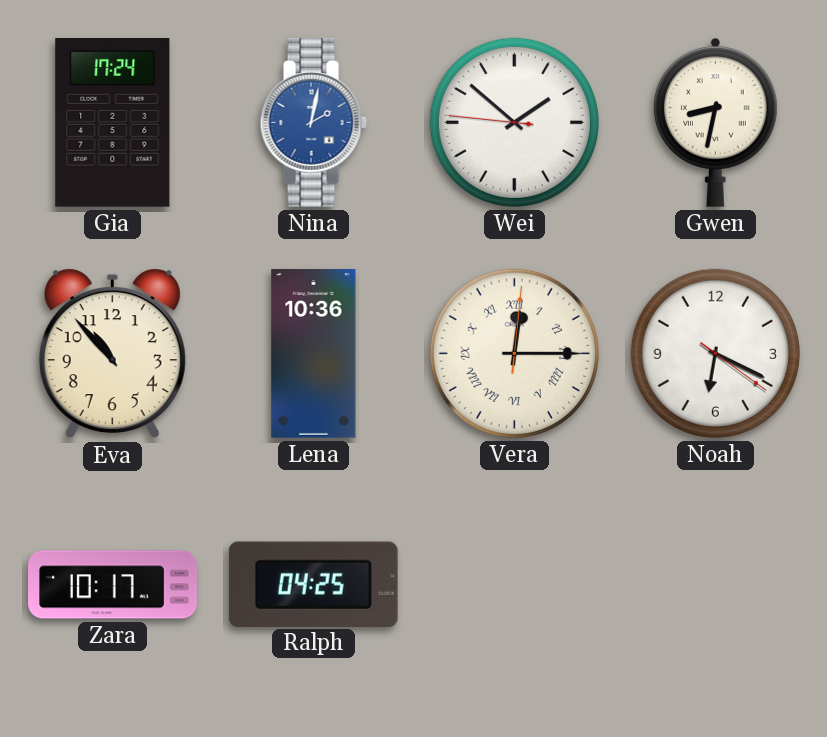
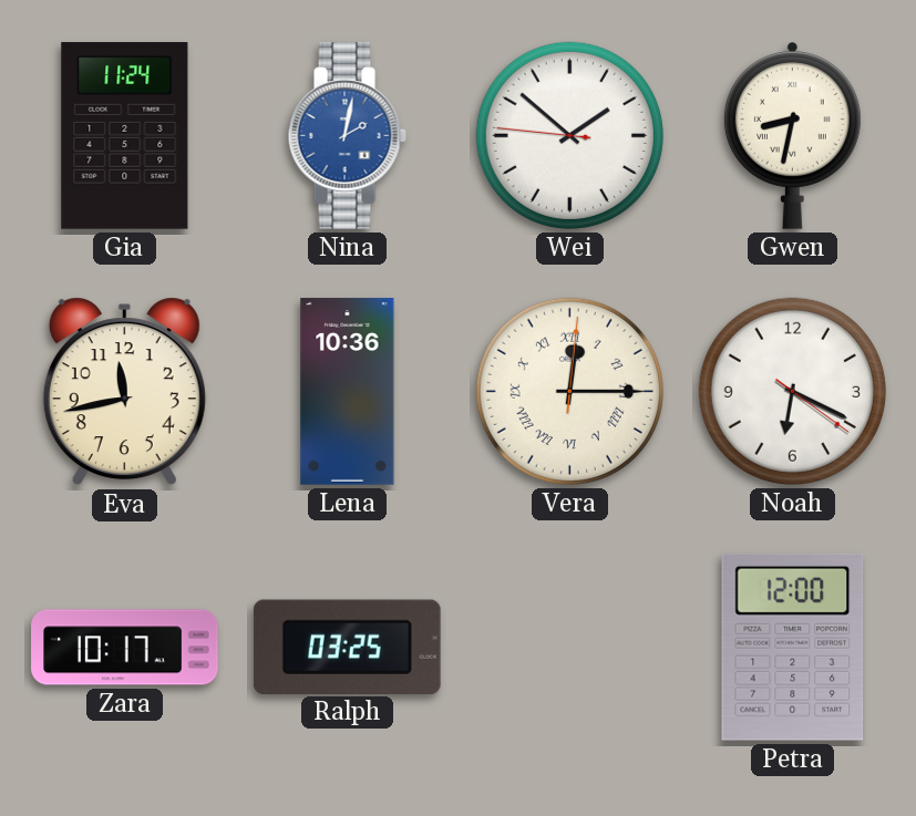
Gia: 17:24 -> 11:24
Eva: 10:53 -> 11:43
Ralph: 04:25 -> 03:25
Petra: none -> 12:00
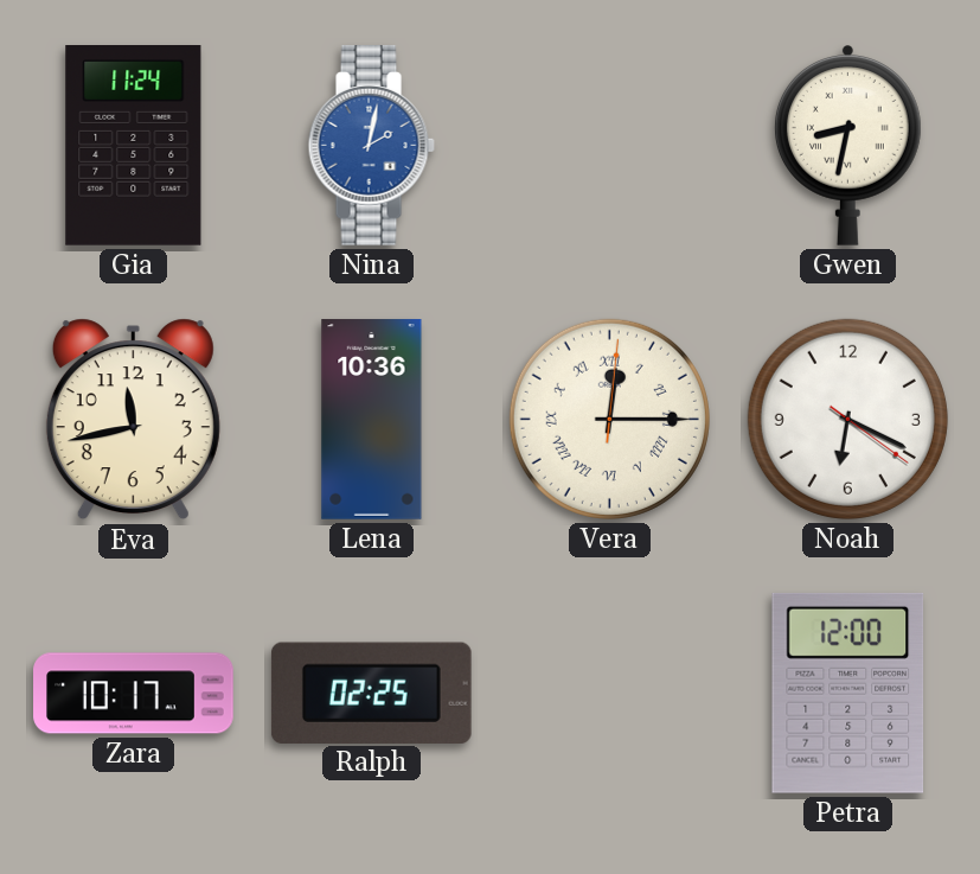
Wei: 1:51 -> none
Ralph: 03:25 -> 02:25
